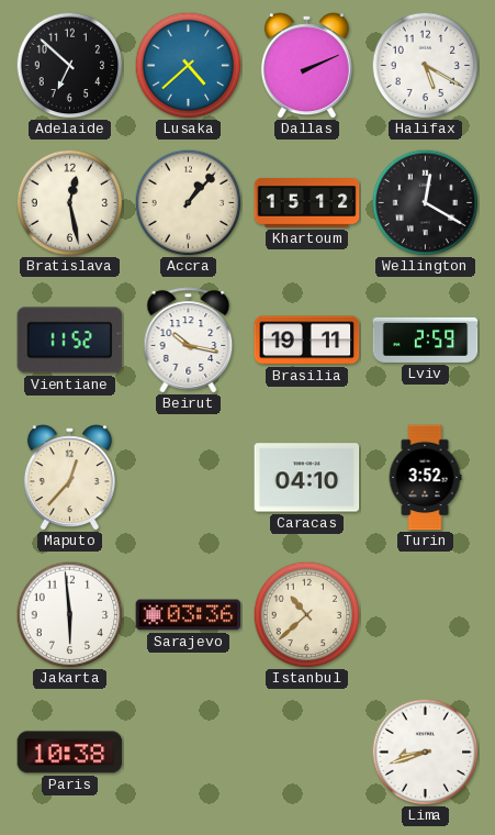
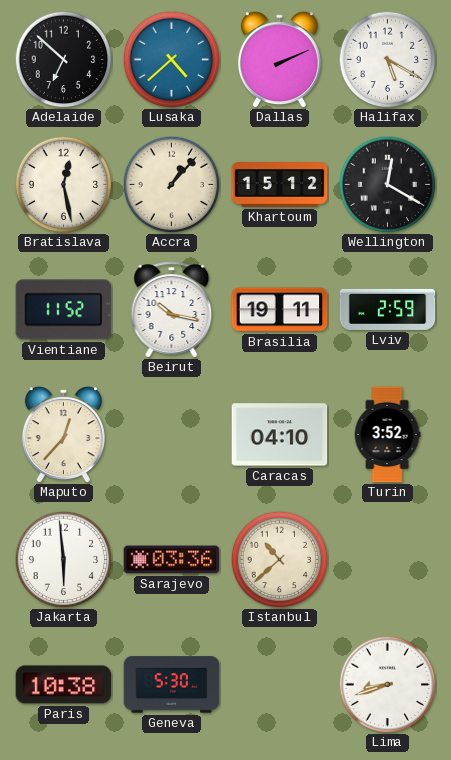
Geneva: none -> 5:30
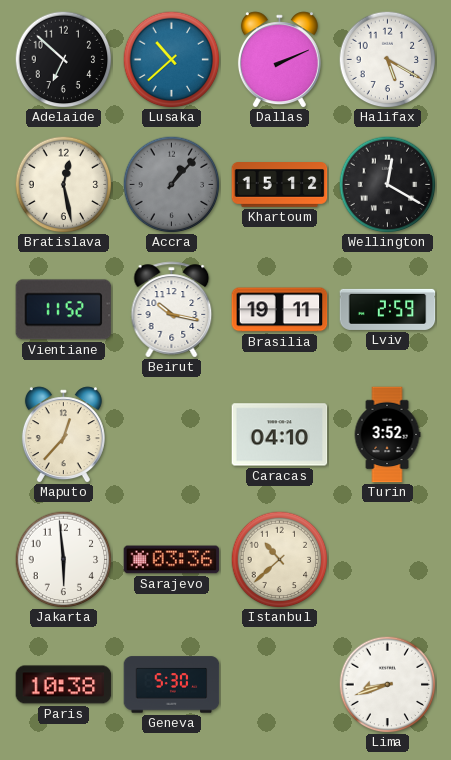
Lusaka: 4:38 -> 10:38
Accra dial: cream -> grey
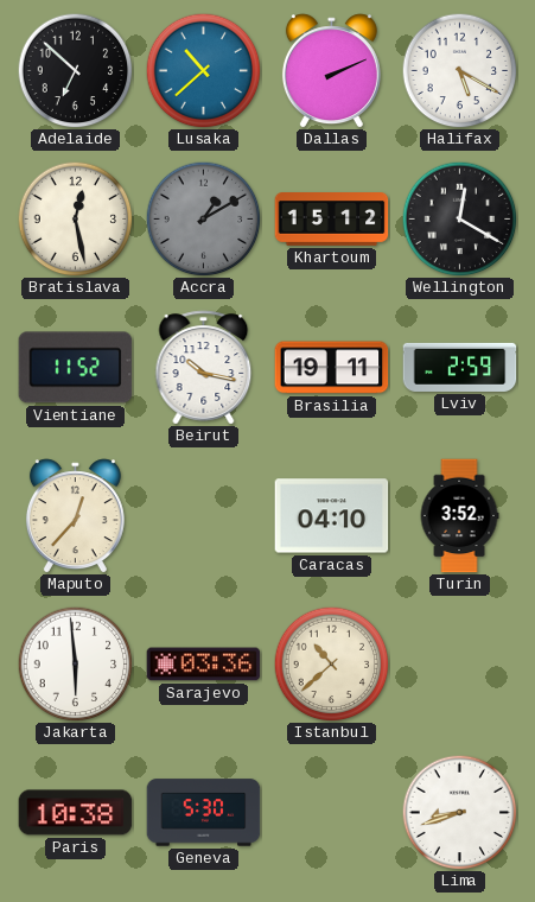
Accra: 1:07 -> 1:10
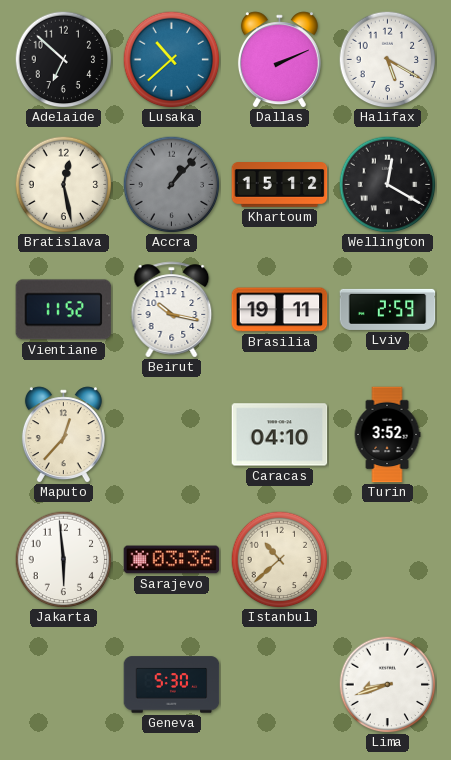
Accra: 1:10 -> 1:07
Paris: 10:38 -> none
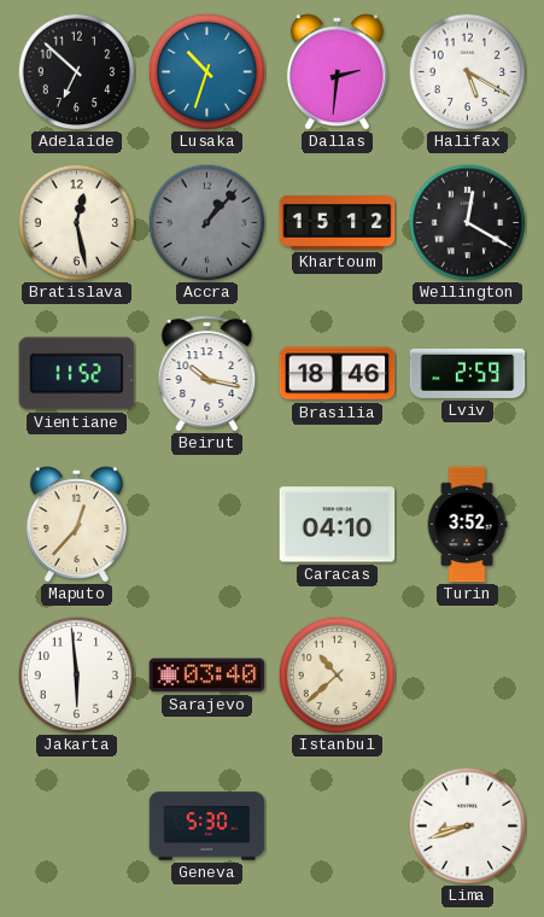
Lusaka: 10:38 -> 10:33
Dallas: 2:11 -> 2:31
Brasilia: 19:11 -> 18:46
Sarajevo: 03:36 -> 03:40
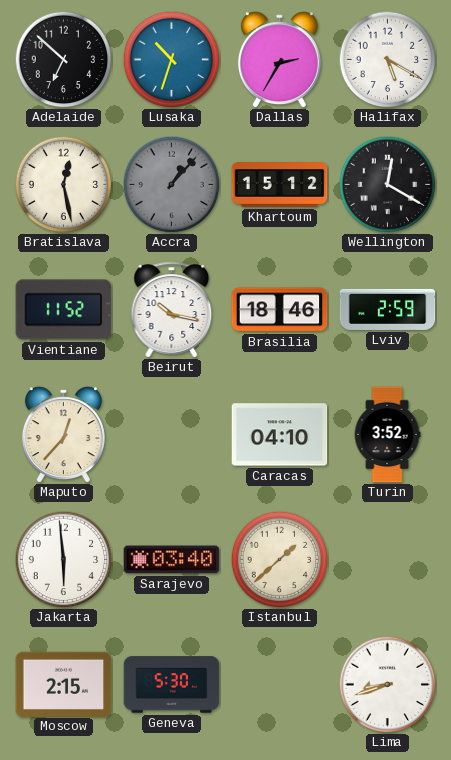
Dallas: 2:31 -> 2:35
Istanbul: 10:38 -> 1:38
Moscow: none -> 2:15
